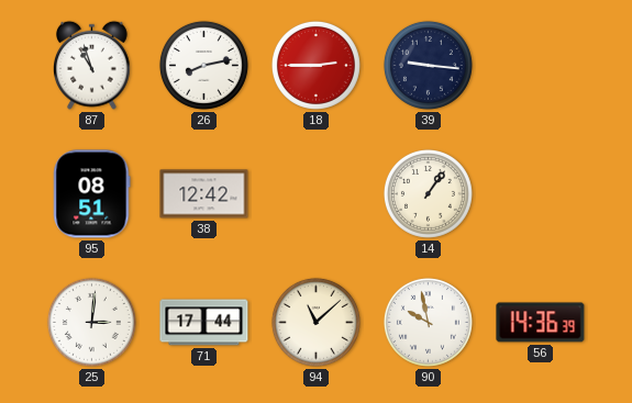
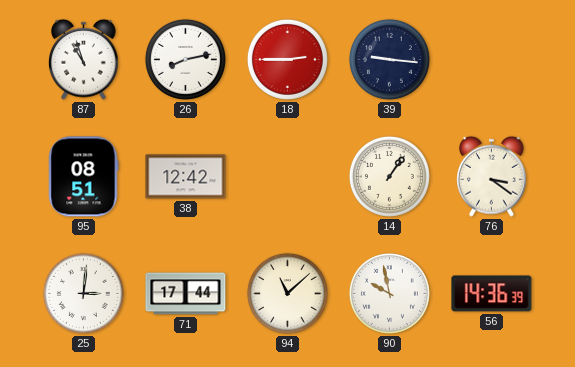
76: none -> 3:21
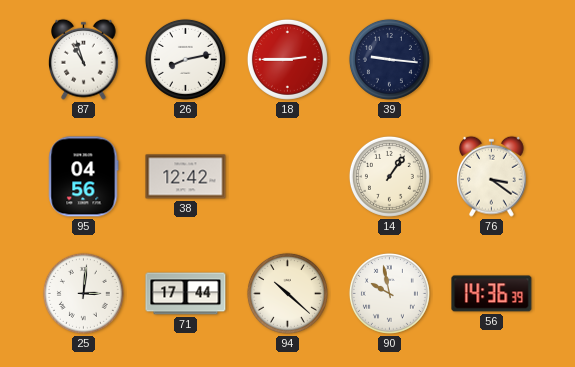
95: 08:51 -> 04:56
94: 11:08 -> 10:22
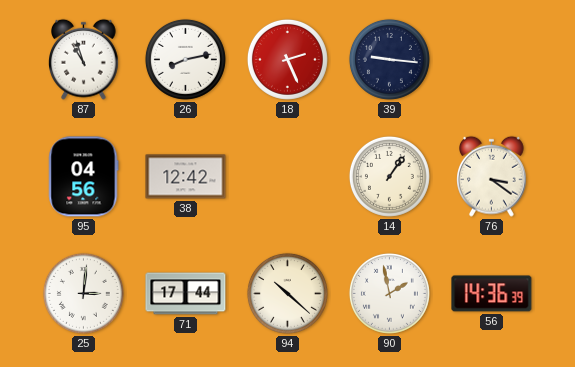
18: 2:45 -> 2:26
90: 9:58 -> 1:58
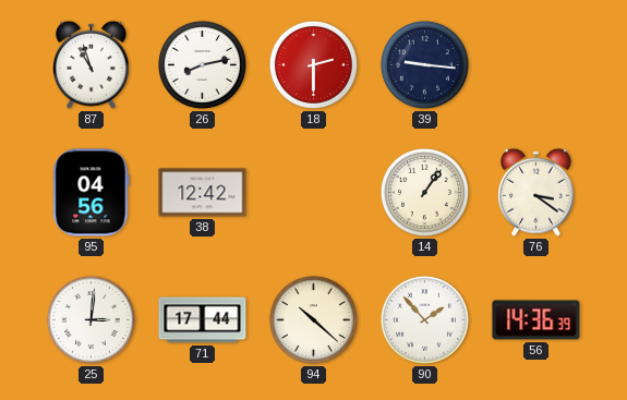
18: 2:26 -> 2:30
90: 1:58 -> 1:53
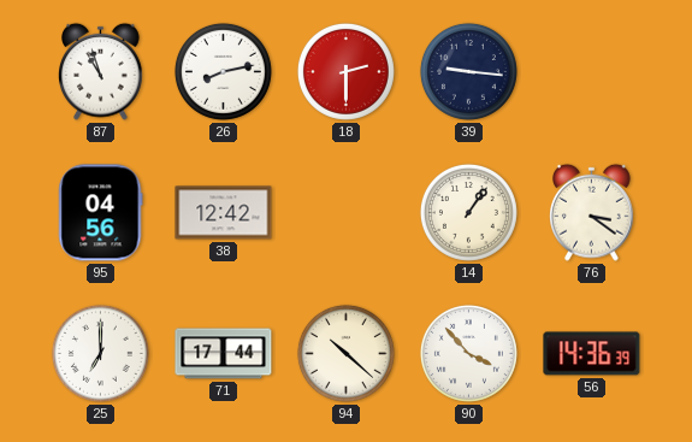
25: 3:01 -> 7:00
90: 1:53 -> 3:53
